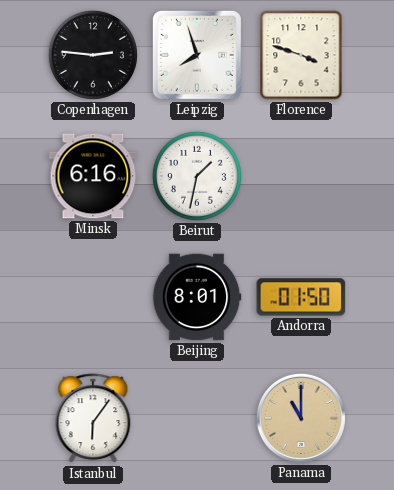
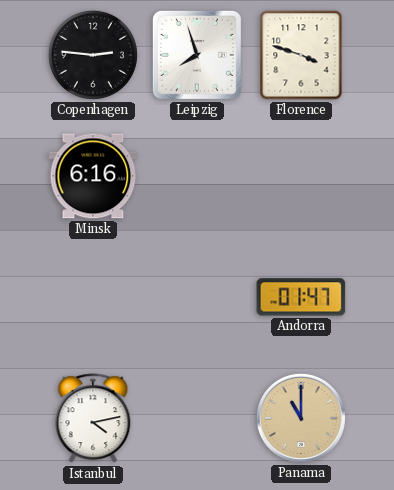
Beirut: 1:32 -> none
Beijing: 8:01 -> none
Andorra: 01:50 -> 01:47
Istanbul: 6:06 -> 4:13
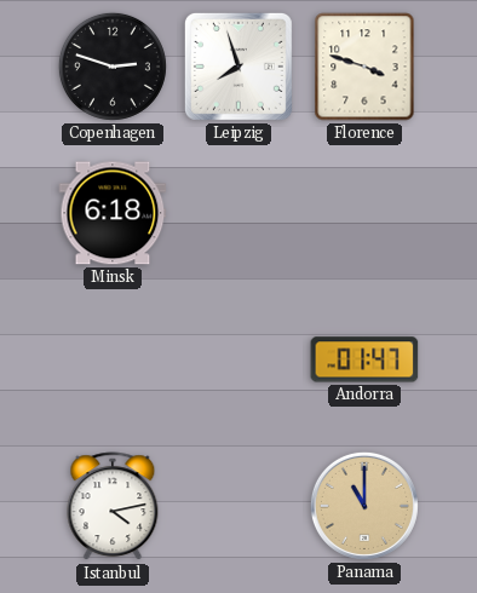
Copenhagen: 2:46 -> 2:48
Minsk: 6:16 -> 6:18
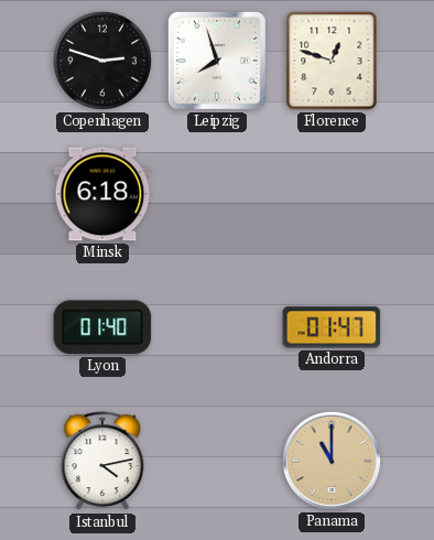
Florence: 3:48 -> 12:48
Lyon: none -> 01:40
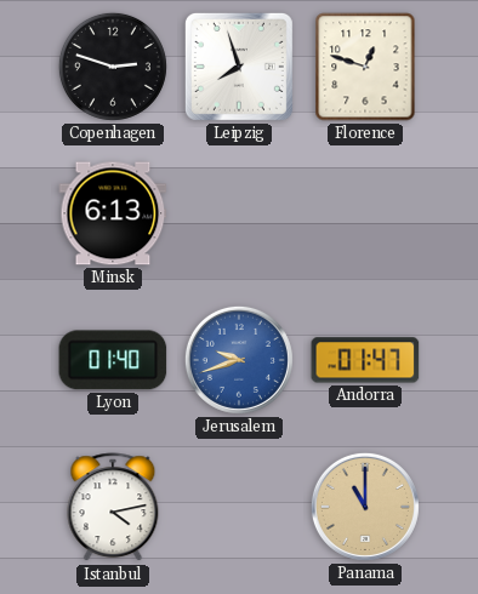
Minsk: 6:18 -> 6:13
Jerusalem: none -> 9:42
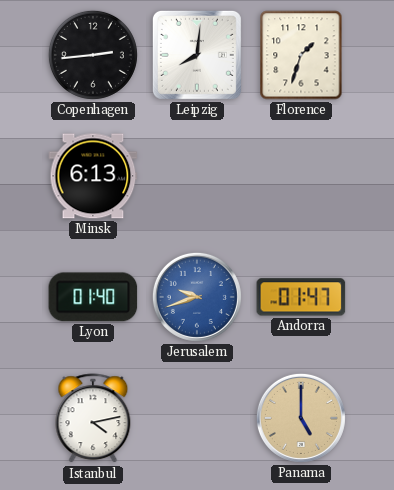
Copenhagen: 2:48 -> 2:44
Leipzig: 7:57 -> 8:01
Florence: 12:48 -> 1:33
Panama: 11:00 -> 5:00
